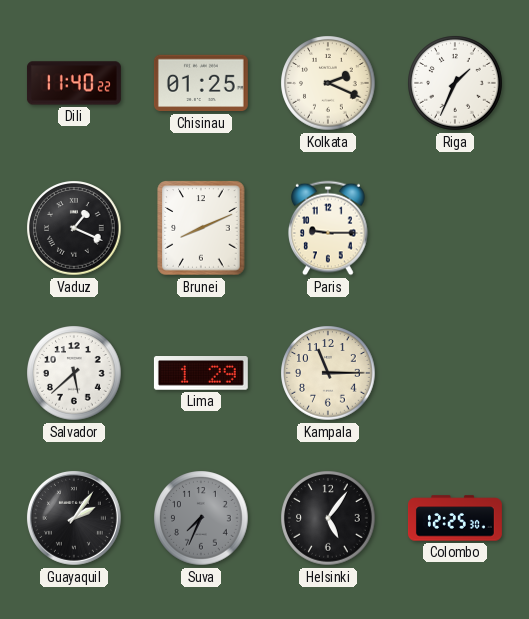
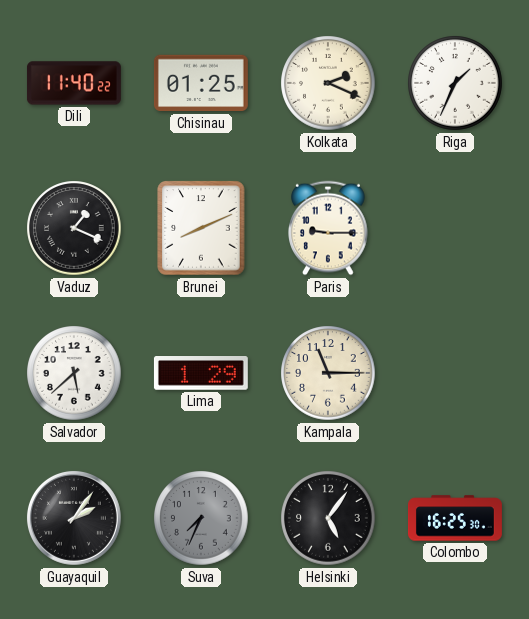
Colombo: 12:25 -> 16:25
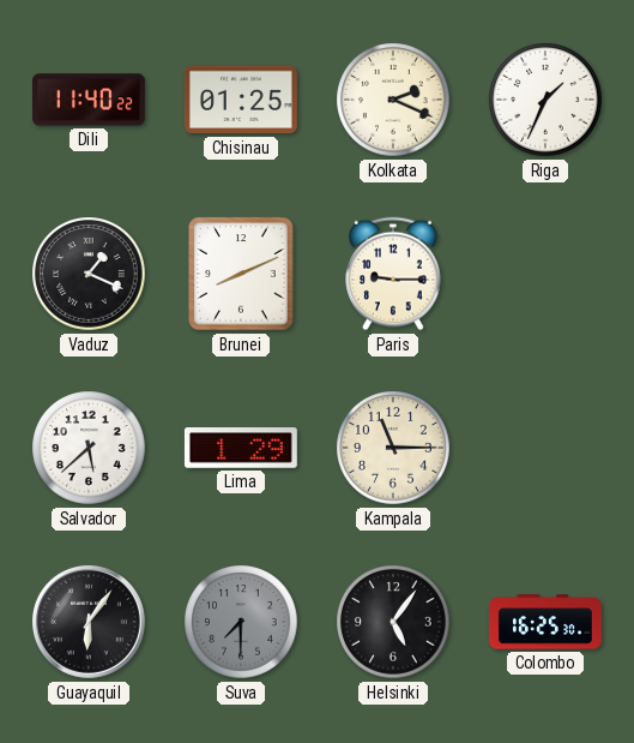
Guayaquil: 2:06 -> 6:06
Suva: 7:34 -> 7:30
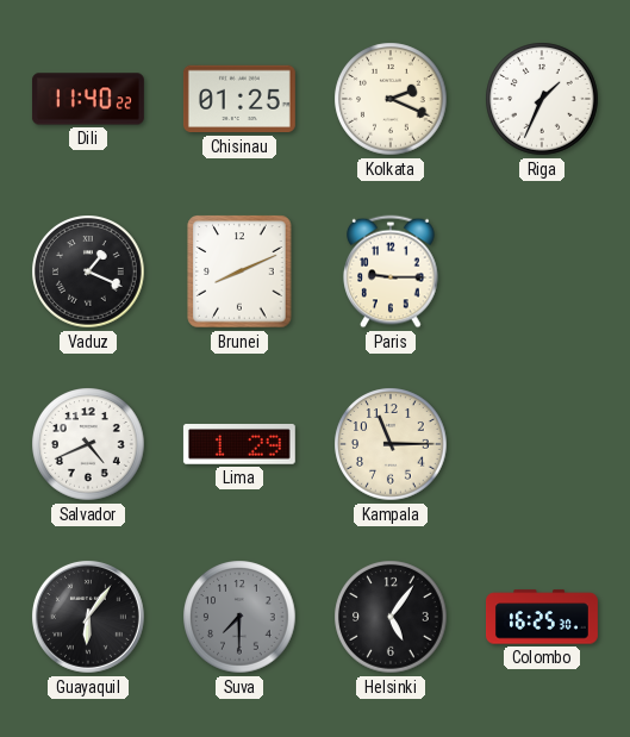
Salvador: 5:38 -> 4:41
